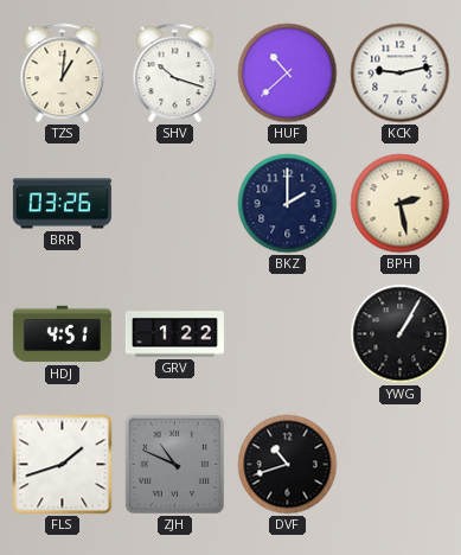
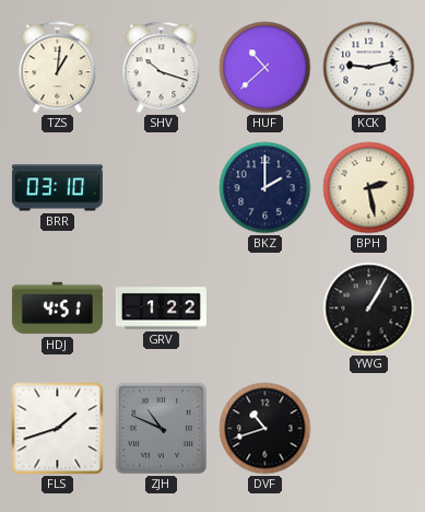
BRR: 03:26 -> 03:10
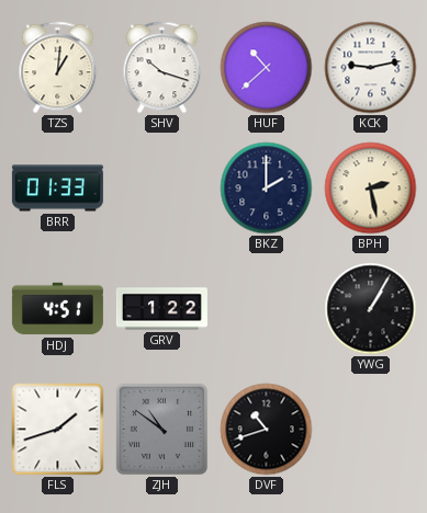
BRR: 03:10 -> 01:33
ZJH: 10:49 -> 10:51
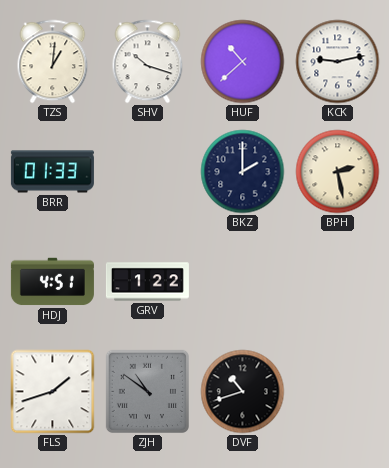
YWG: 1:05 -> none
